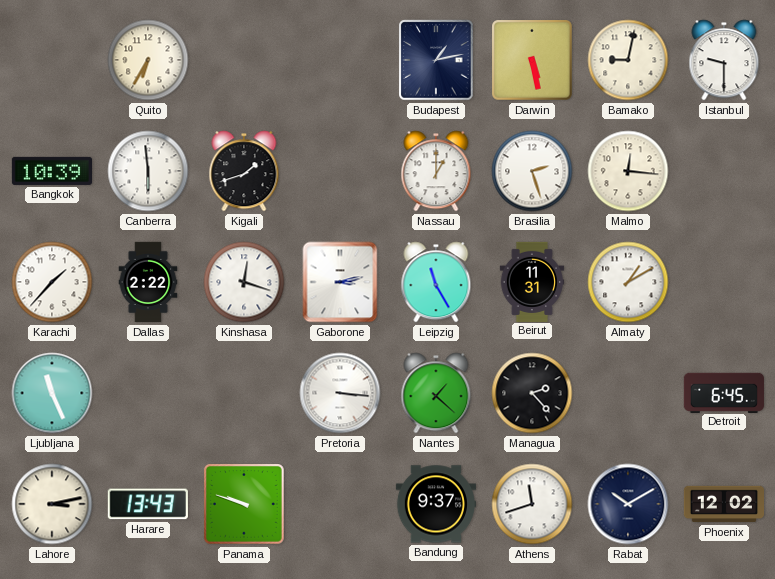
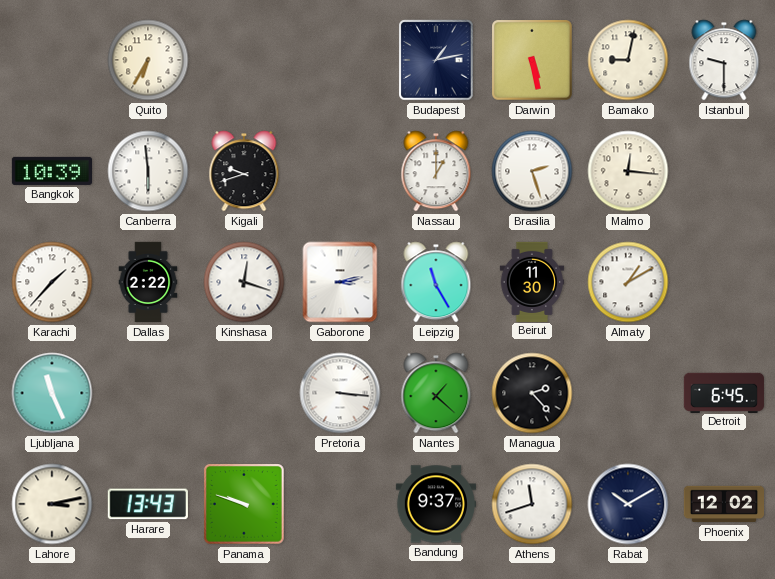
Kigali: 1:42 -> 9:42
Beirut: 11:31 -> 11:30
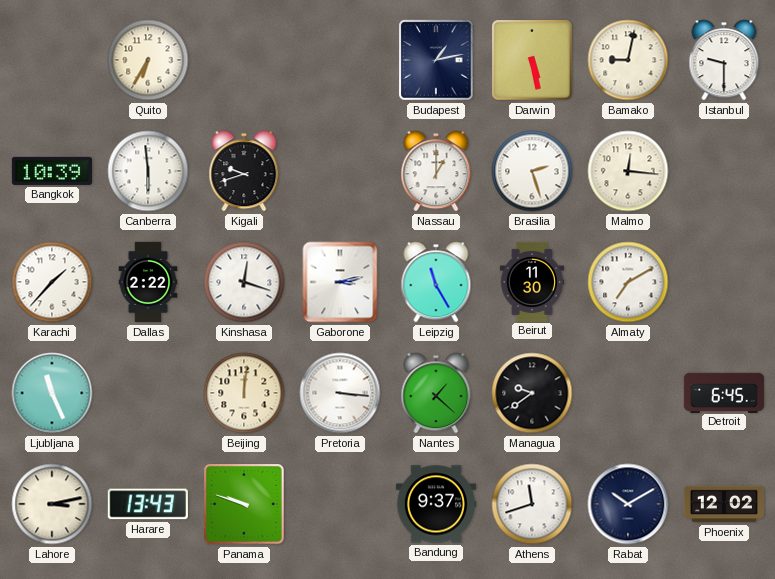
Almaty: 1:10 -> 7:10
Beijing: none -> 12:01
Managua: 2:23 -> 9:39
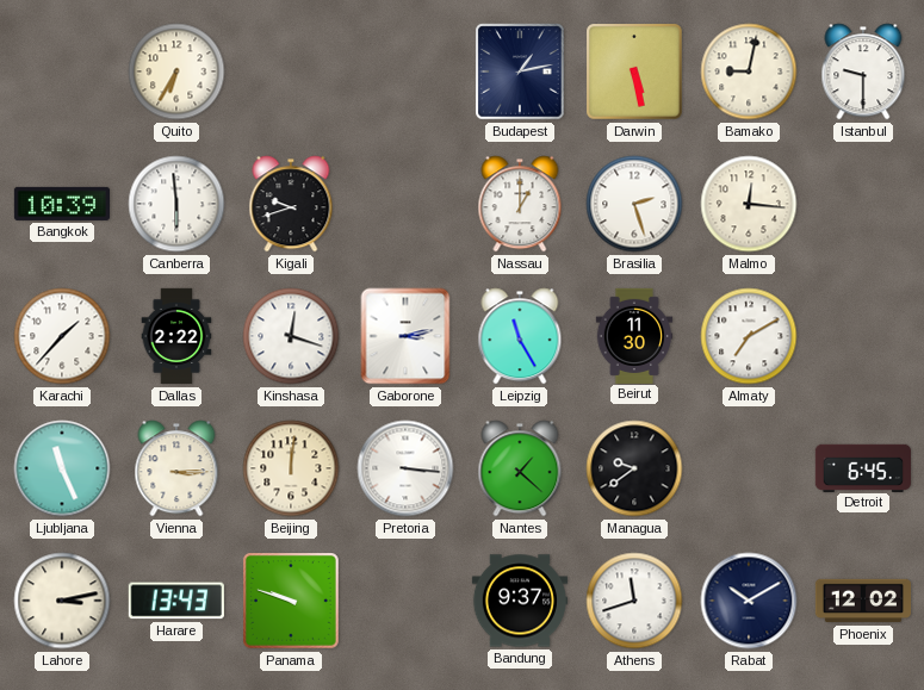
Vienna: none -> 3:15
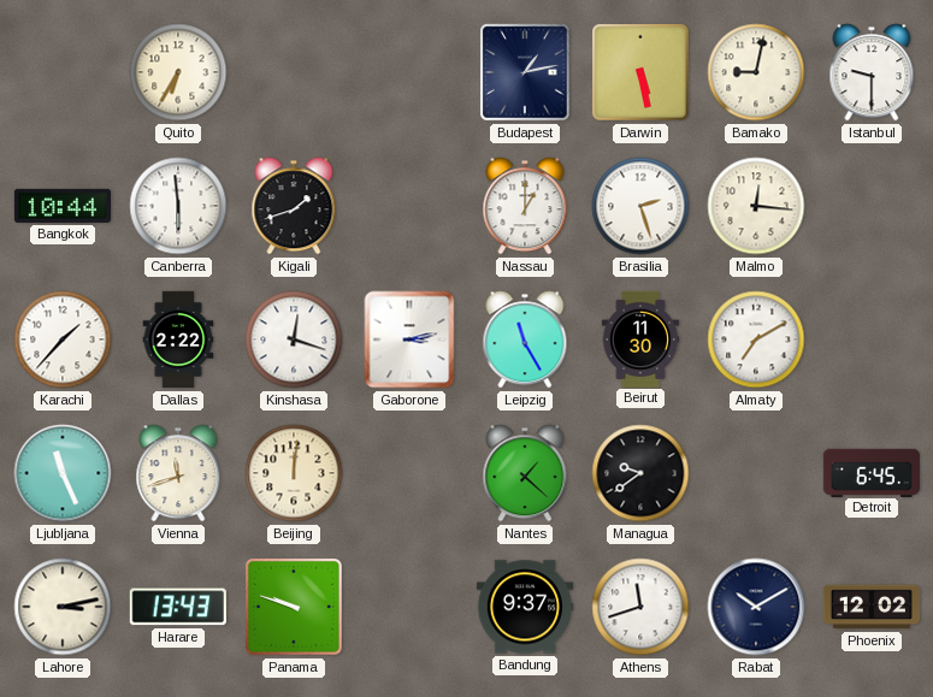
Bangkok: 10:39 -> 10:44
Kigali: 9:42 -> 1:42
Vienna: 3:15 -> 11:42
Pretoria: 3:16 -> none
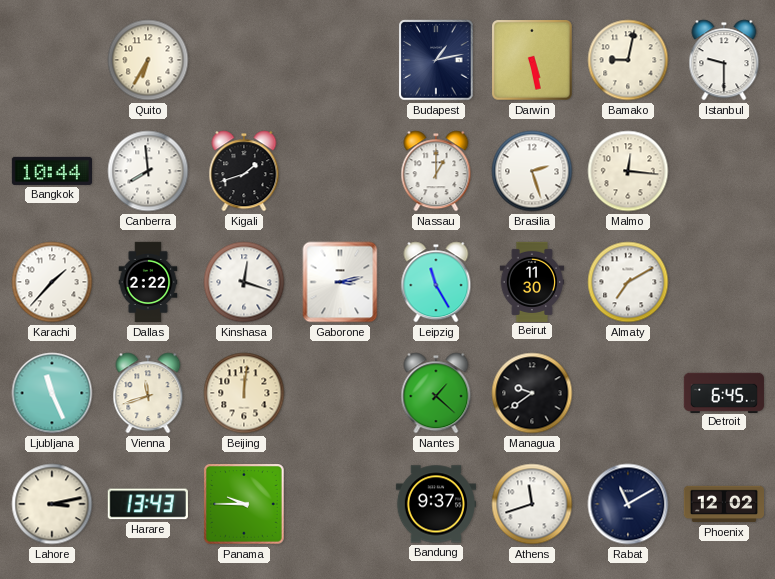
Canberra: 5:59 -> 7:59
Panama: 9:48 -> 9:45
Rabat: 10:10 -> 11:10
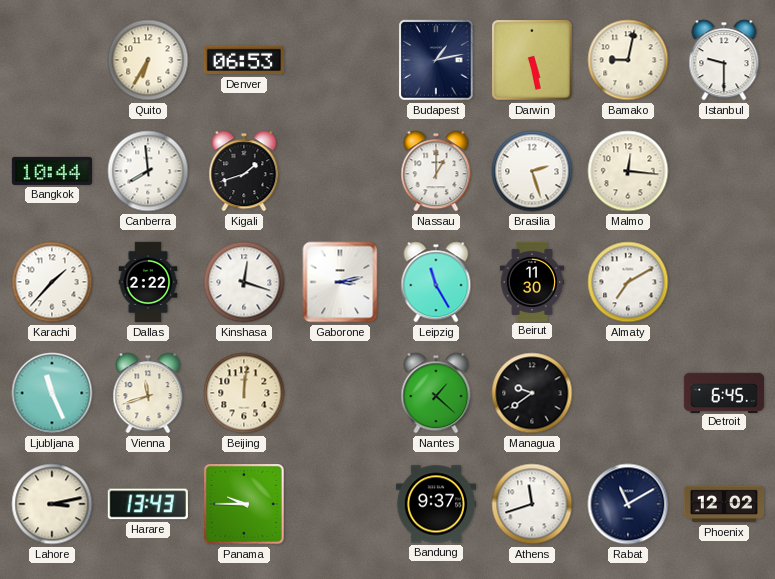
Denver: none -> 06:53
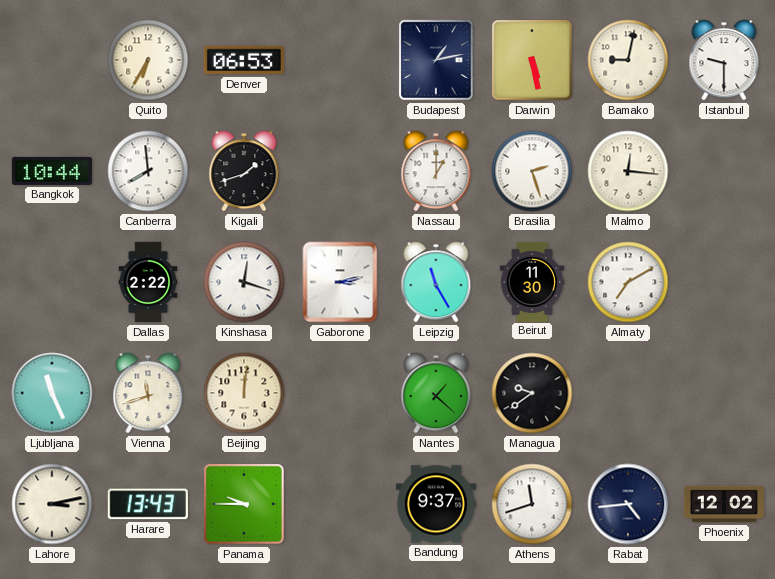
Karachi: 1:37 -> none
Detroit: 6:45 -> none
Rabat: 11:10 -> 4:44
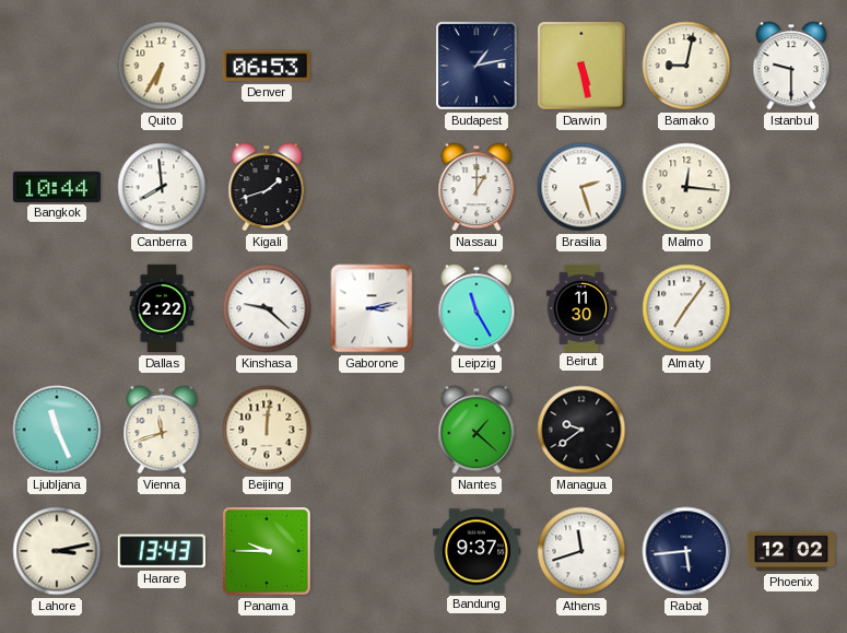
Kinshasa: 12:18 -> 9:22
Almaty: 7:10 -> 7:06
Rabat: 4:44 -> 5:44
